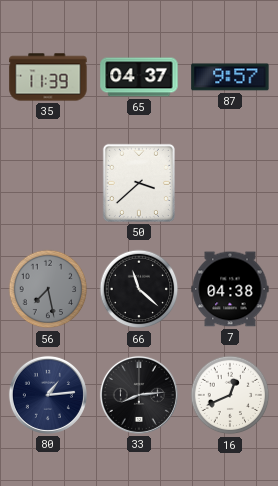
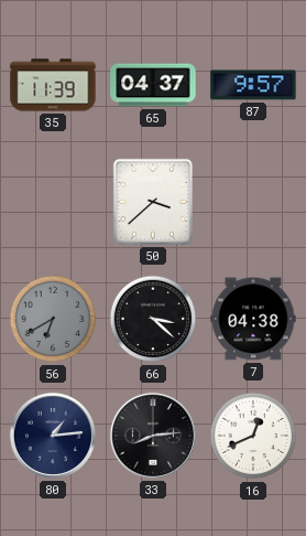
56: 7:28 -> 6:40
66: 11:22 -> 3:22
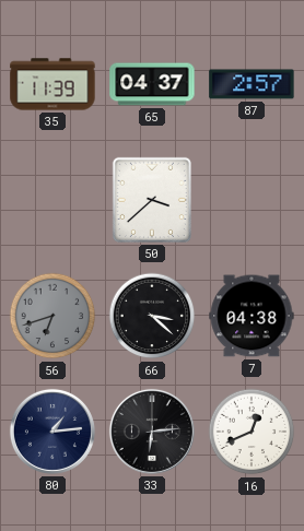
87: 9:57 -> 2:57
56: 6:40 -> 6:42
33: 8:14 -> 6:14
